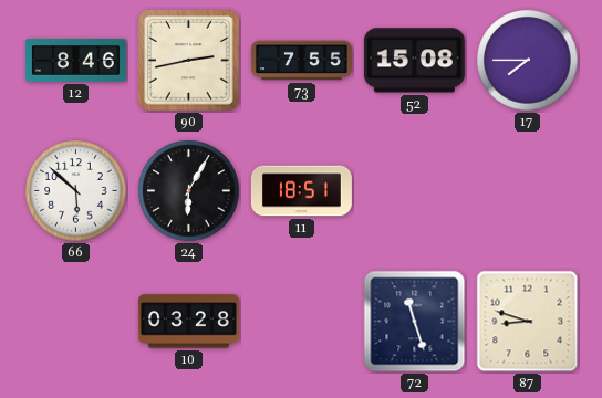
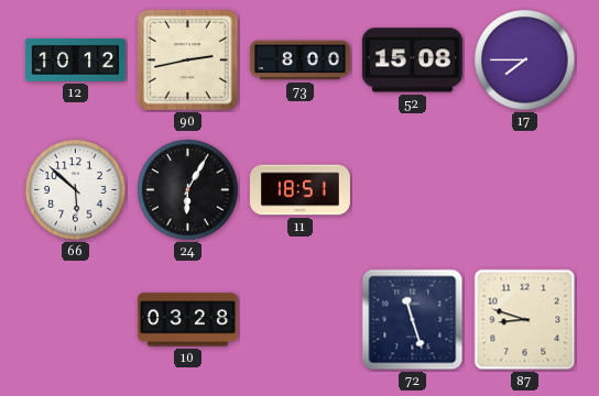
12: 8:46 -> 10:12
73: 7:55 -> 8:00
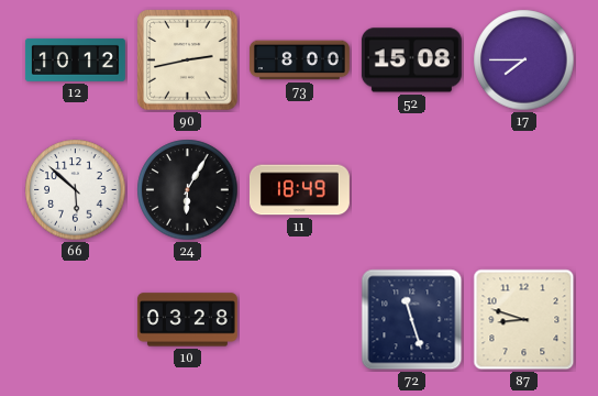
11: 18:51 -> 18:49
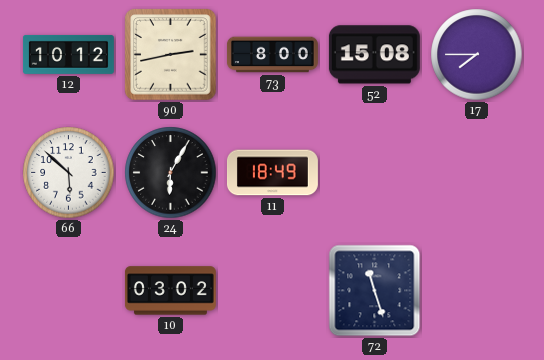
10: 03:28 -> 03:02
87: 8:48 -> none
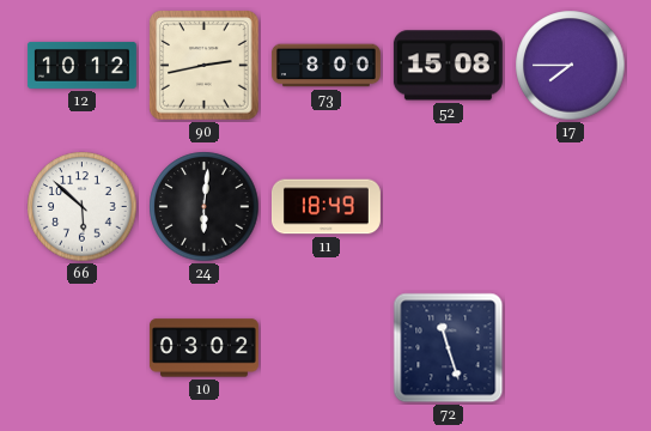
24: 6:05 -> 6:01
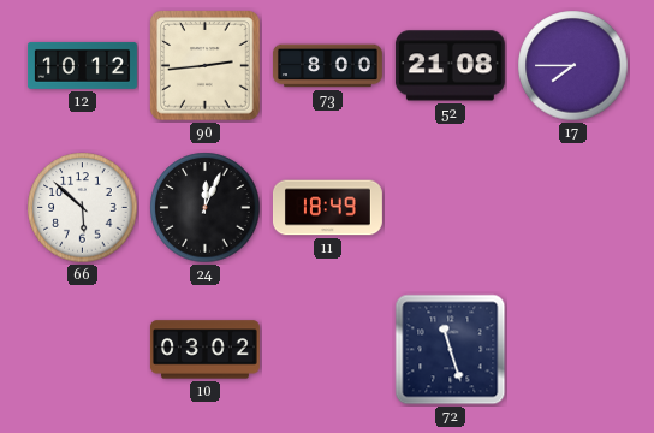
90: 2:43 -> 2:44
52: 15:08 -> 21:08
24: 6:01 -> 12:04
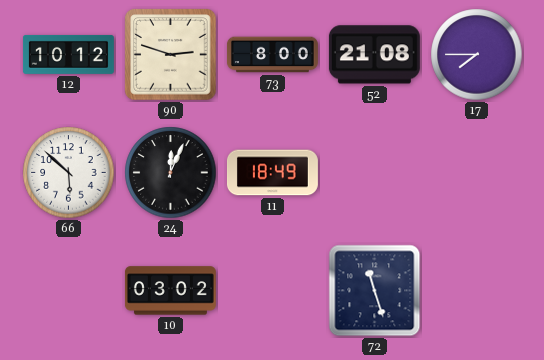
90: 2:44 -> 2:48
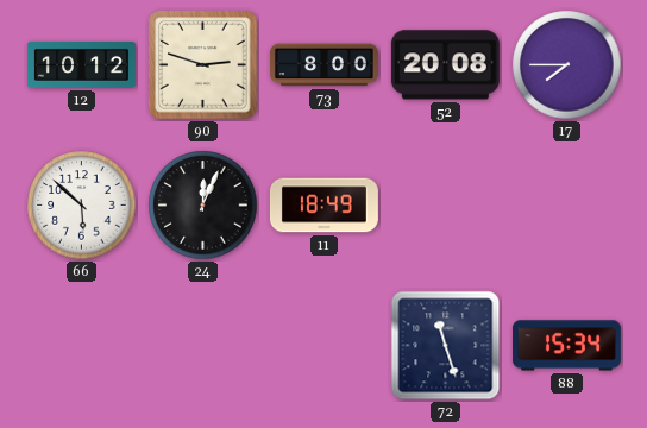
52: 21:08 -> 20:08
10: 03:02 -> none
88: none -> 15:34
